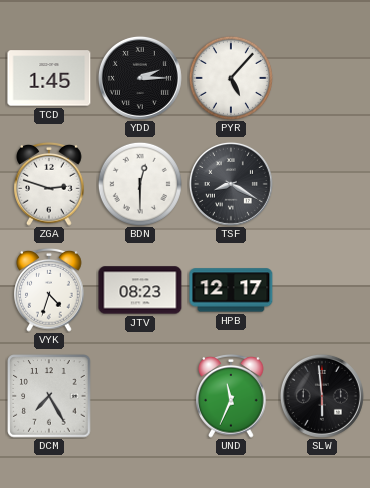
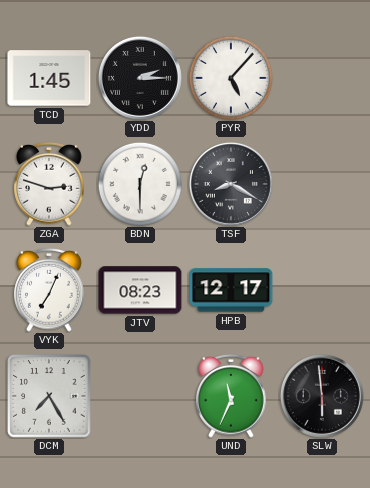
VYK: 4:33 -> 7:04
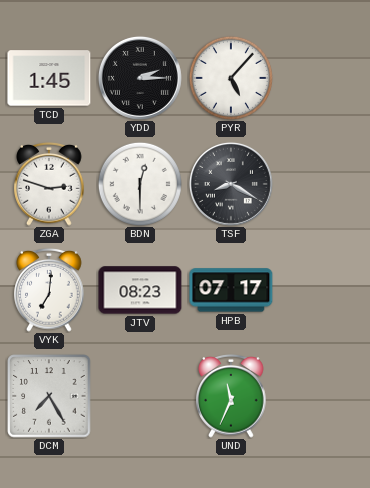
VYK: 7:04 -> 7:01
HPB: 12:17 -> 07:17
SLW: 5:59 -> none
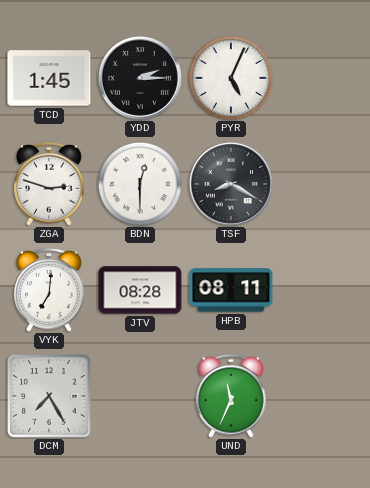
PYR: 5:07 -> 5:04
JTV: 08:23 -> 08:28
HPB: 07:17 -> 08:11
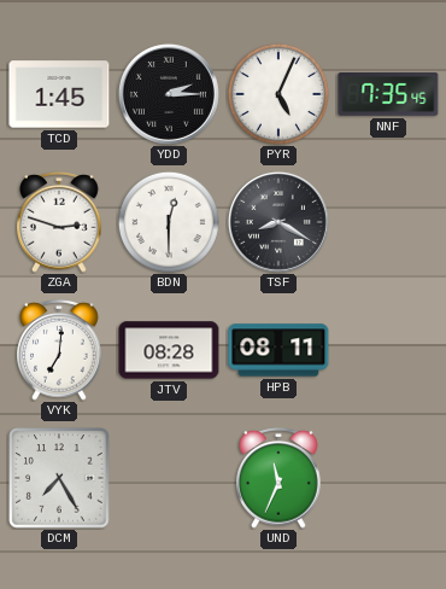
NNF: none -> 7:35
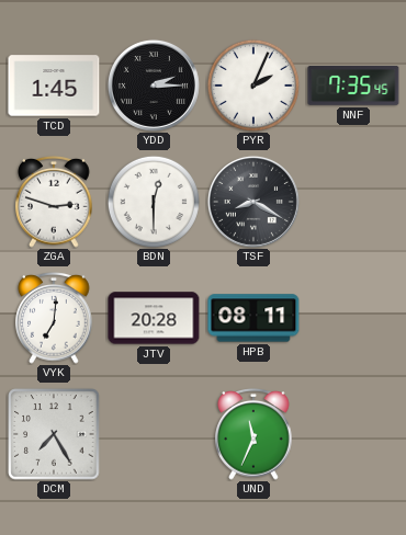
PYR: 5:04 -> 2:04
JTV: 08:28 -> 20:28
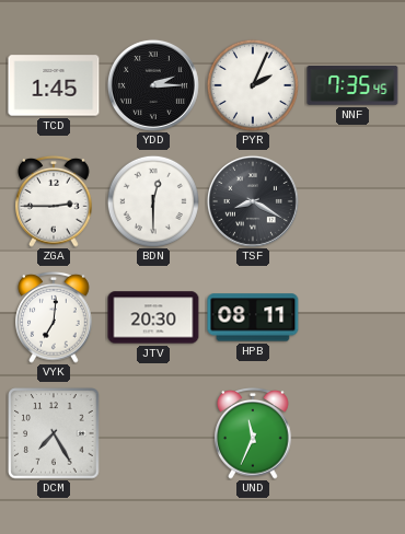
ZGA: 2:48 -> 2:45
JTV: 20:28 -> 20:30
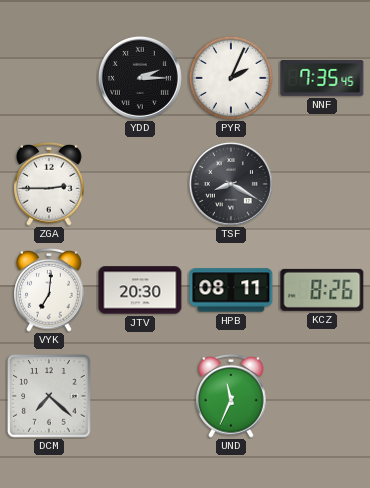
TCD: 1:45 -> none
BDN: 12:30 -> none
KCZ: none -> 8:26
DCM: 7:25 -> 7:22
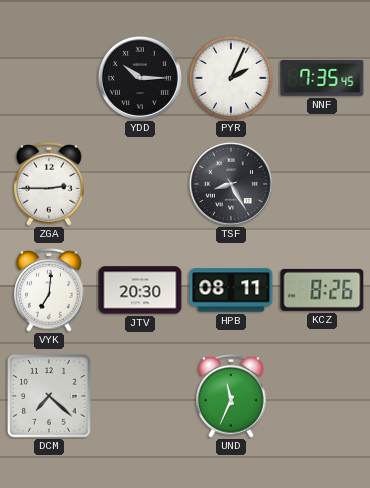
YDD: 2:15 -> 10:15
TSF: 8:20 -> 8:25
